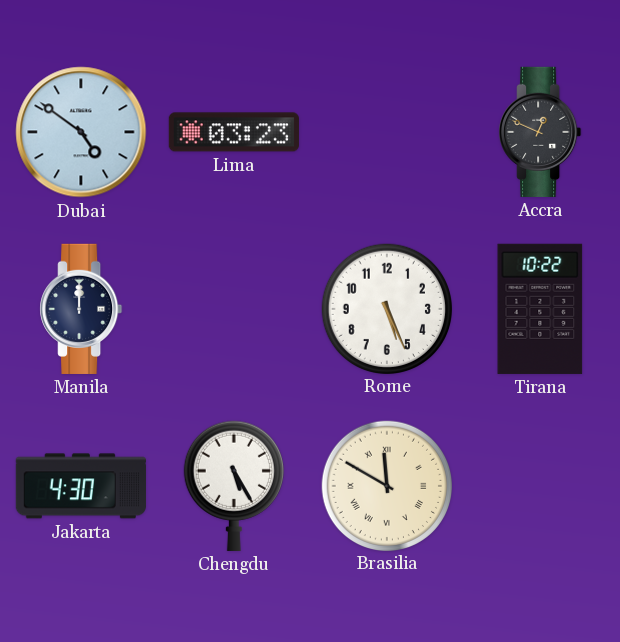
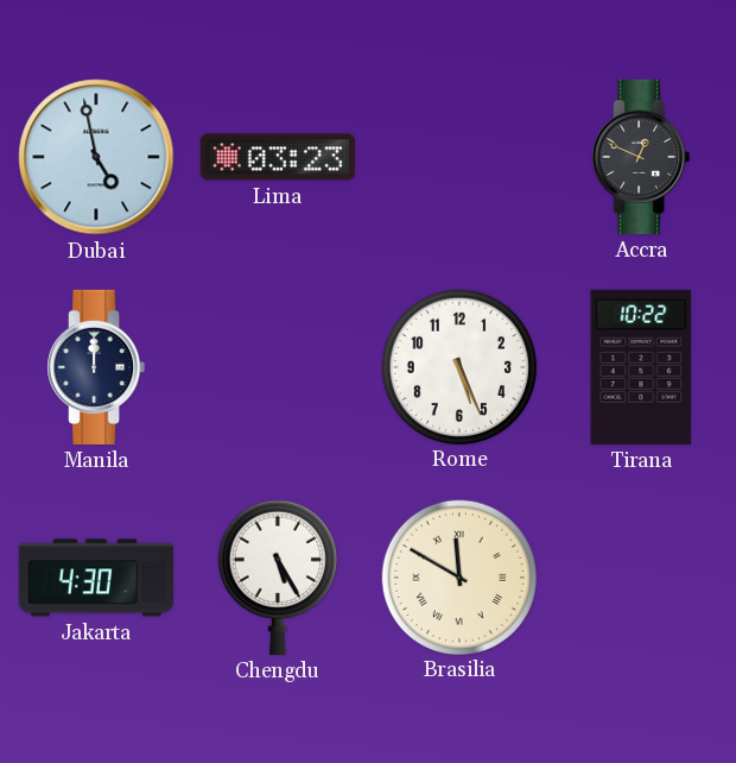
Dubai: 4:51 -> 4:58
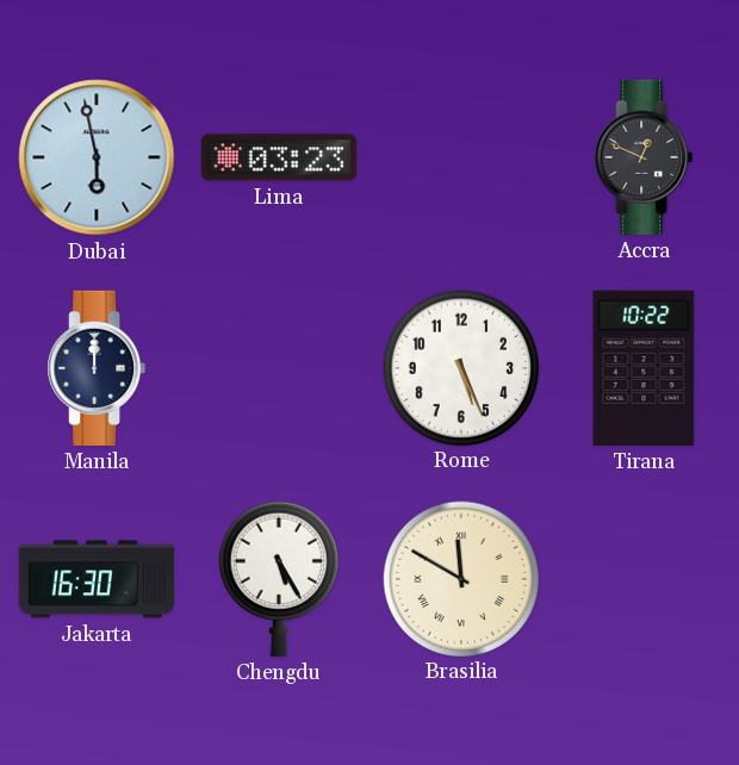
Dubai: 4:58 -> 5:58
Jakarta: 4:30 -> 16:30
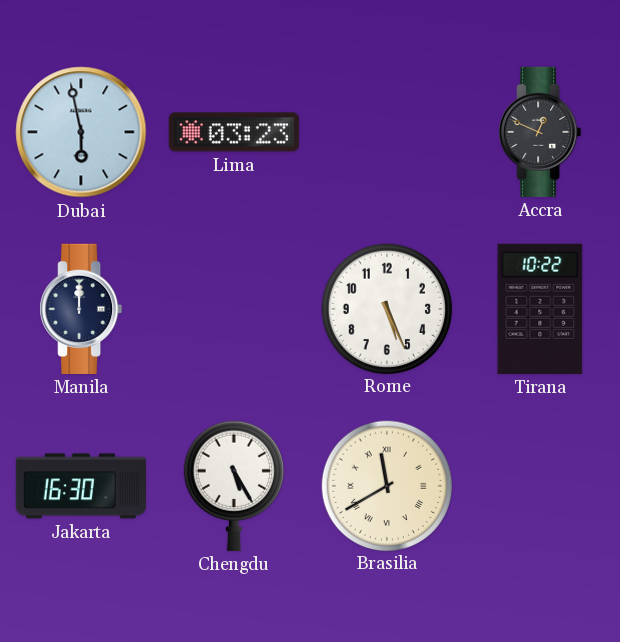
Brasilia: 11:50 -> 11:40
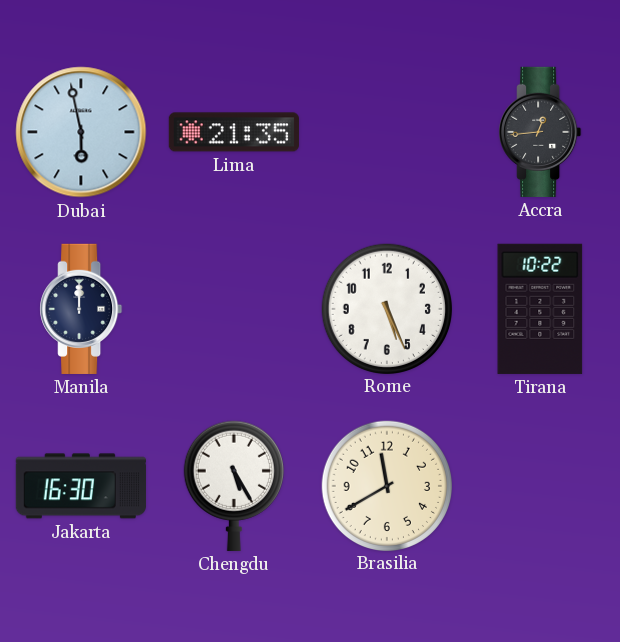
Lima: 03:23 -> 21:35
Accra: 12:49 -> 12:44
Brasilia numerals: Roman -> Arabic
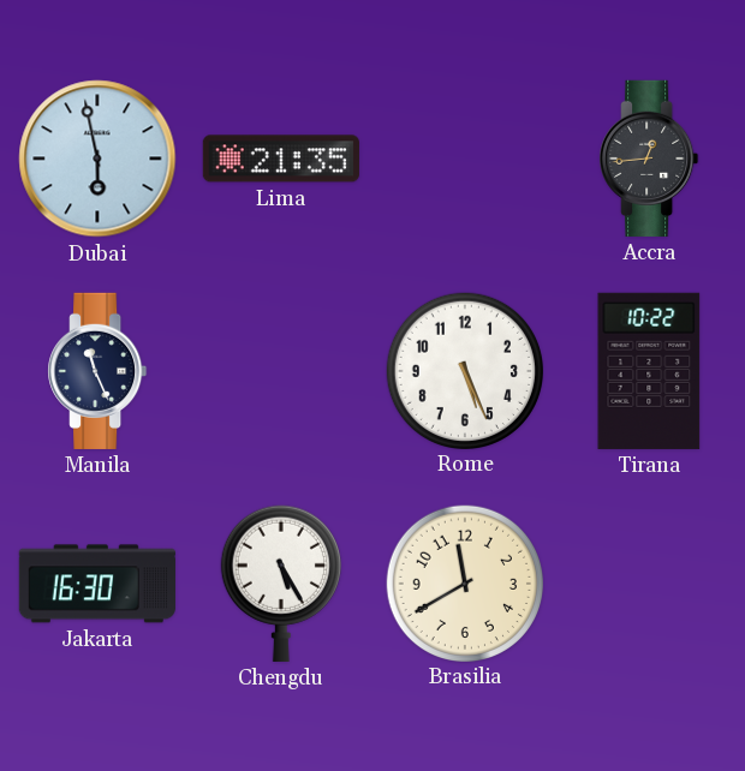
Manila: 12:00 -> 11:26
